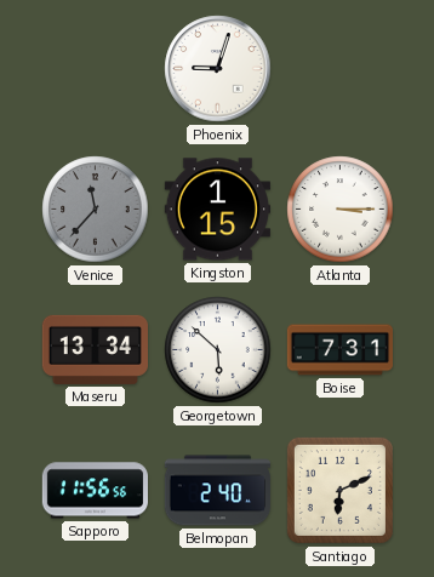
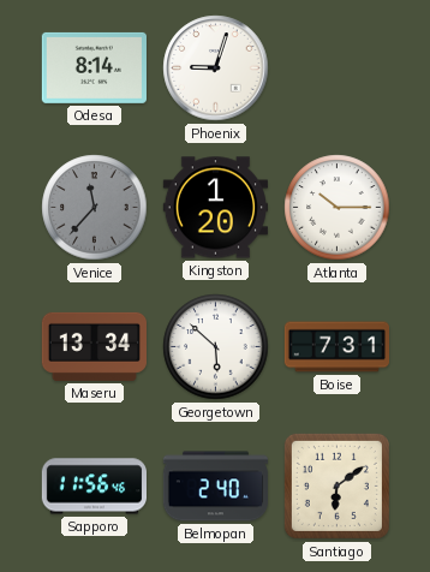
Odesa: none -> 8:14
Kingston: 1:15 -> 1:20
Atlanta: 3:15 -> 10:15
Sapporo: 11:56:56 -> 11:56:46
Santiago: 6:11 -> 6:09
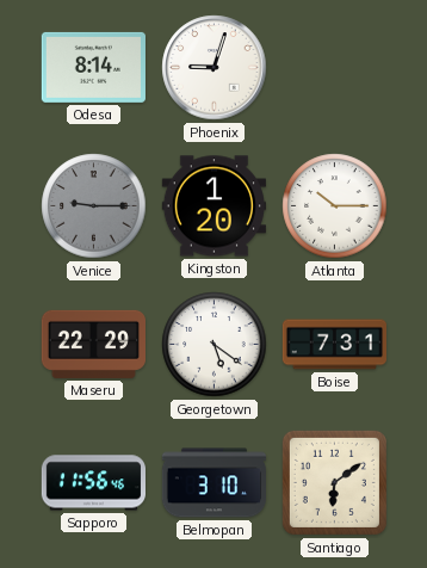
Venice: 11:37 -> 9:15
Maseru: 13:34 -> 22:29
Georgetown: 5:52 -> 5:21
Belmopan: 2:40 -> 3:10
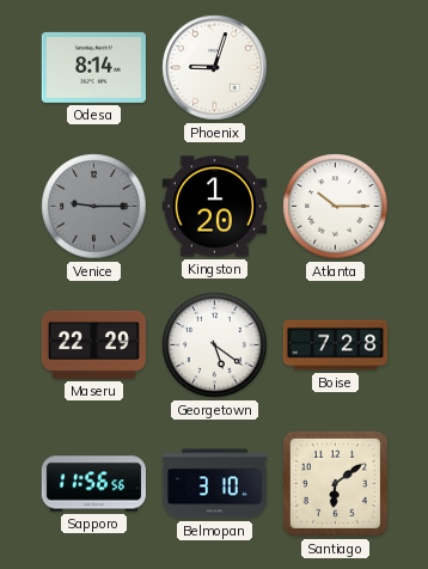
Boise: 7:31 -> 7:28
Sapporo: 11:56:46 -> 11:56:56
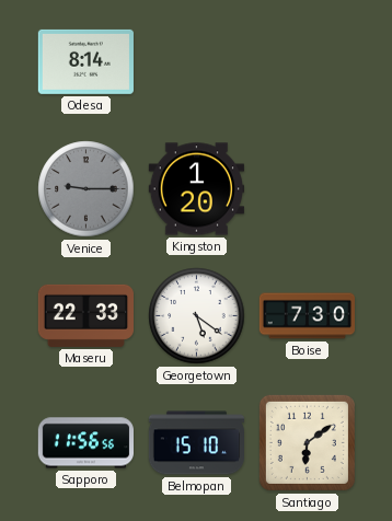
Phoenix: 9:03 -> none
Atlanta: 10:15 -> none
Maseru: 22:29 -> 22:33
Boise: 7:28 -> 7:30
Belmopan: 3:10 -> 15:10
